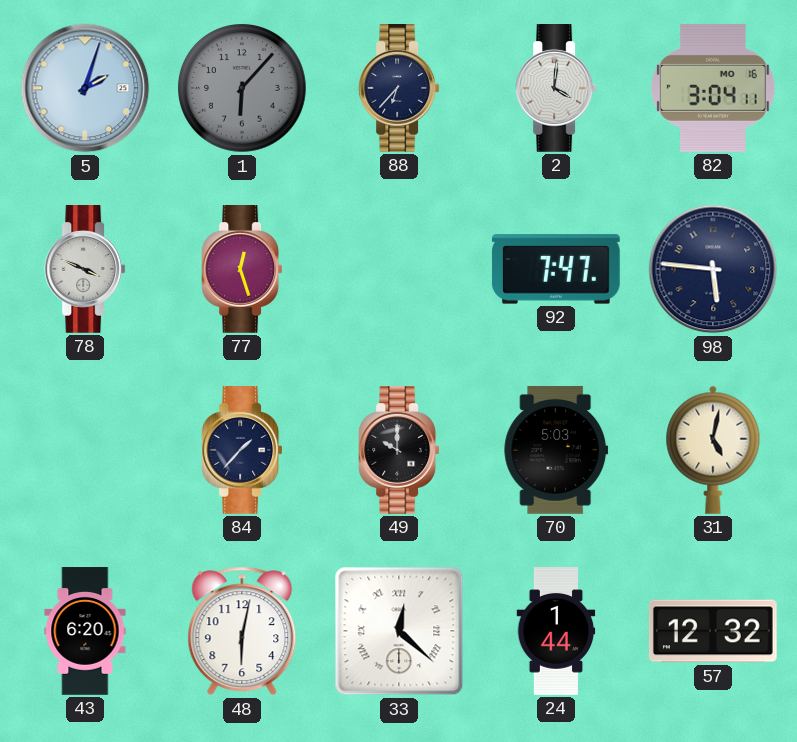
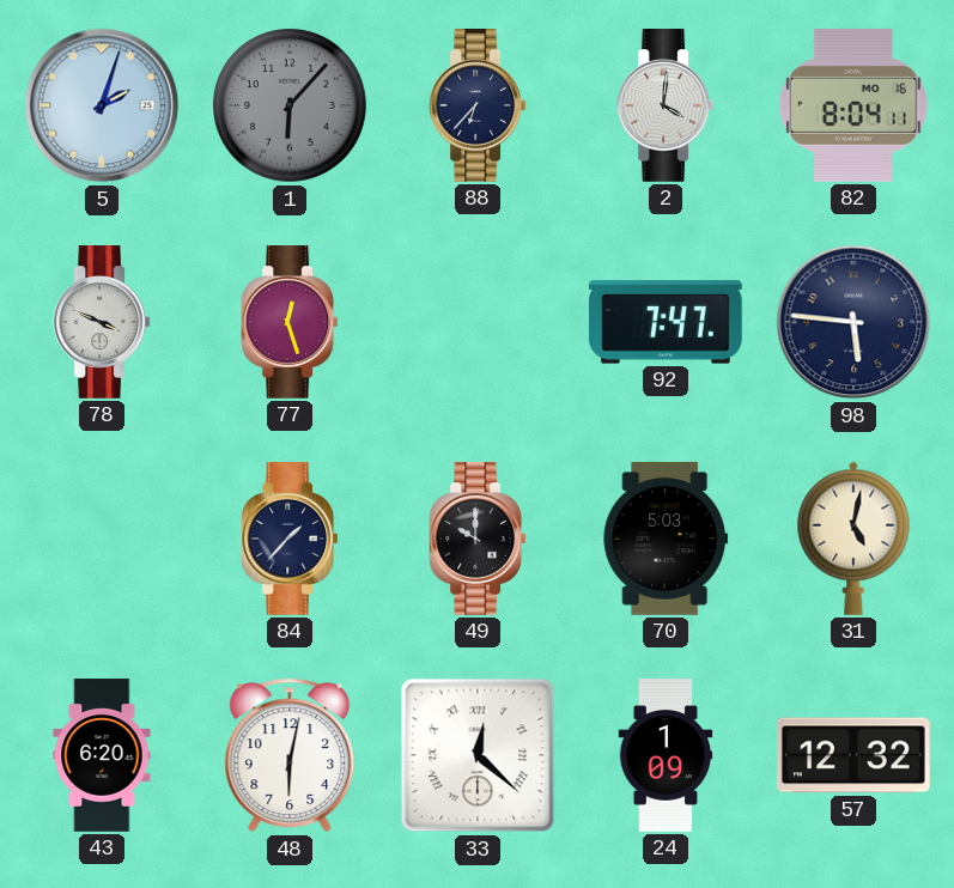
82: 3:04 -> 8:04
24: 1:44 -> 1:09
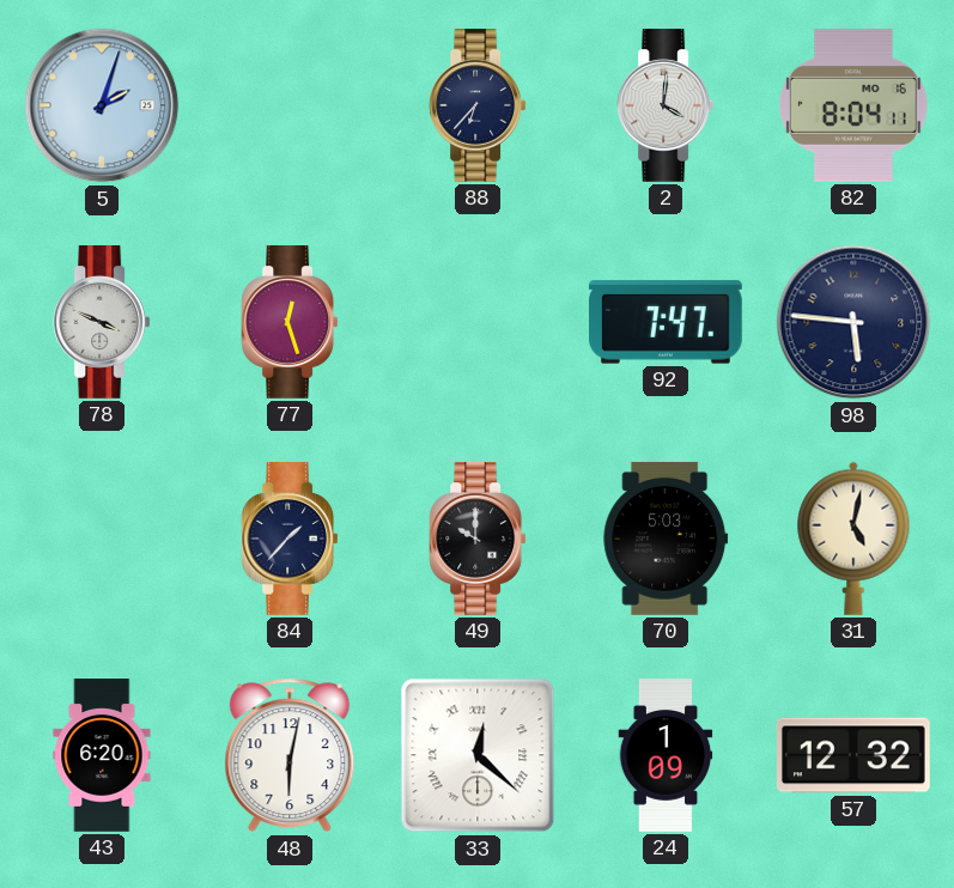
1: 6:07 -> none
